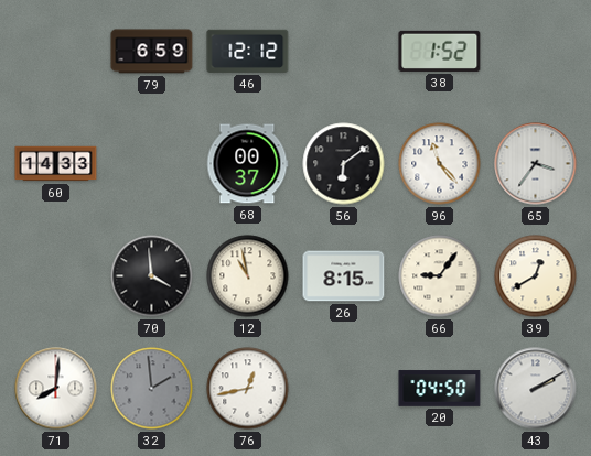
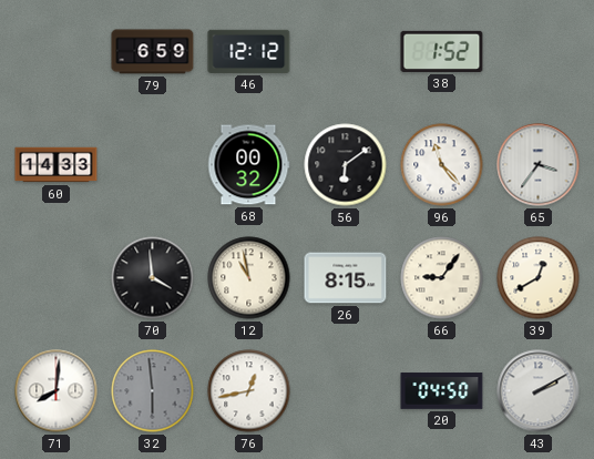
68: 00:37 -> 00:32
32: 1:59 -> 5:59
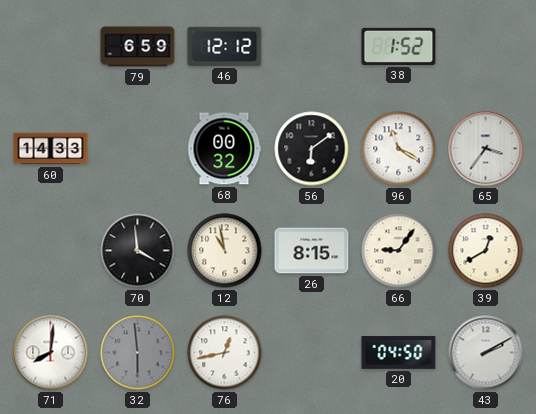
96: 11:23 -> 11:20
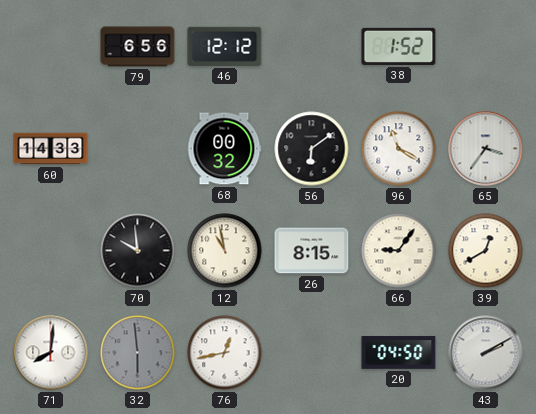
79: 6:59 -> 6:56
70: 3:59 -> 9:59
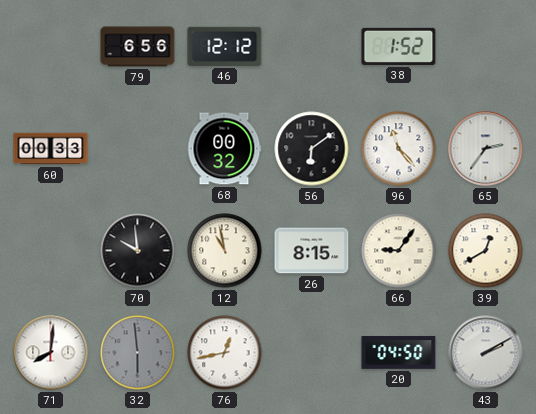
60: 14:33 -> 00:33
96: 11:20 -> 11:23
65: 3:36 -> 2:36
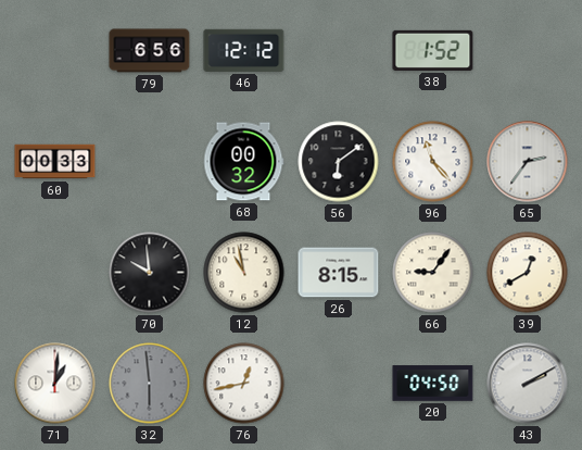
71: 8:01 -> 1:01
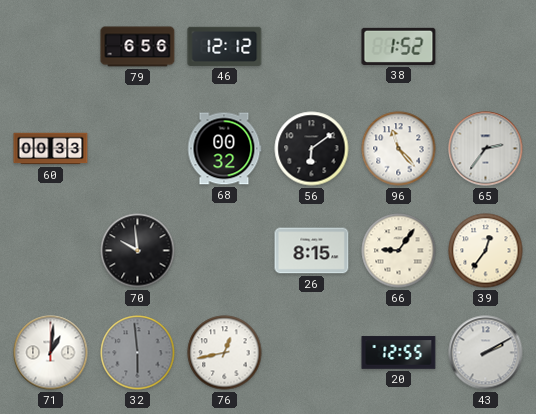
12: 10:58 -> none
39: 12:40 -> 12:36
20: 04:50 -> 12:55
